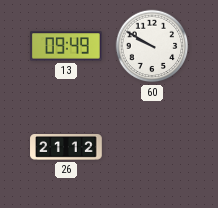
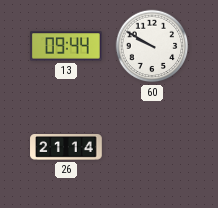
13: 09:49 -> 09:44
26: 21:12 -> 21:14
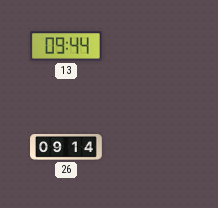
60: 9:50 -> none
26: 21:14 -> 09:14
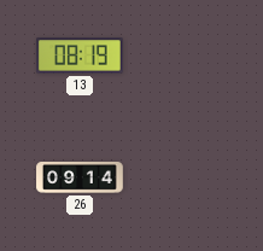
13: 09:44 -> 08:19
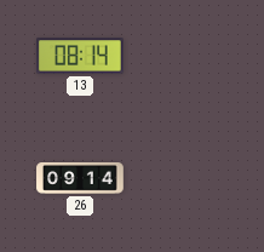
13: 08:19 -> 08:14
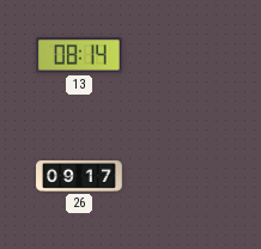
26: 09:14 -> 09:17
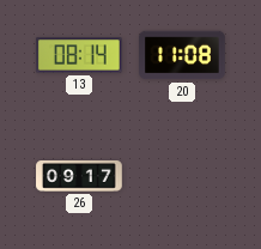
20: none -> 11:08
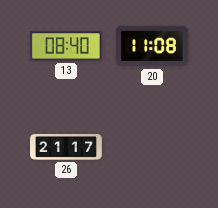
13: 08:14 -> 08:40
26: 09:17 -> 21:17
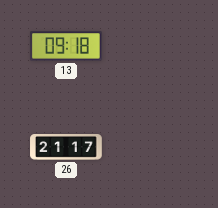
13: 08:40 -> 09:18
20: 11:08 -> none
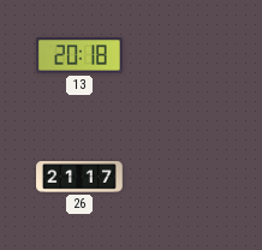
13: 09:18 -> 20:18
